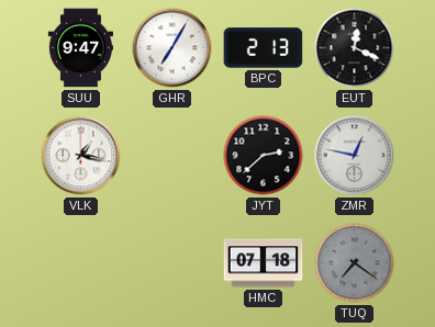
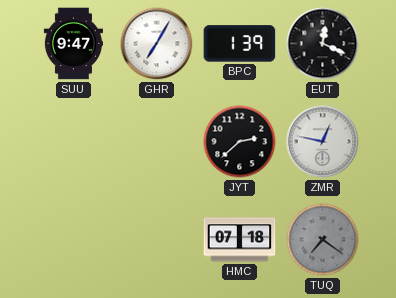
BPC: 2:13 -> 1:39
VLK: 1:17 -> none
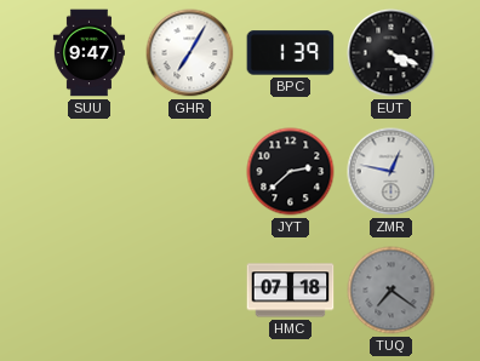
EUT: 12:19 -> 4:19
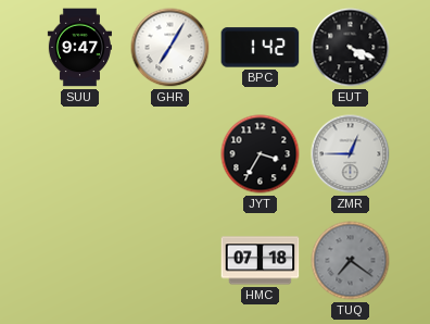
BPC: 1:39 -> 1:42
JYT: 2:38 -> 3:35
ZMR: 12:47 -> 12:45
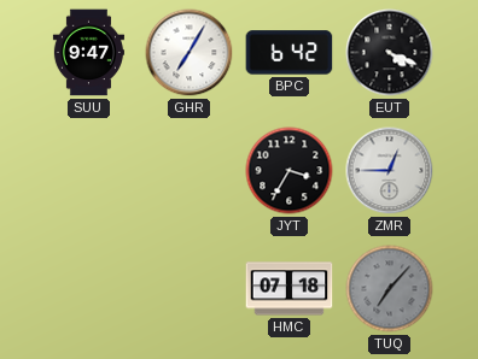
BPC: 1:42 -> 6:42
TUQ: 7:21 -> 7:07
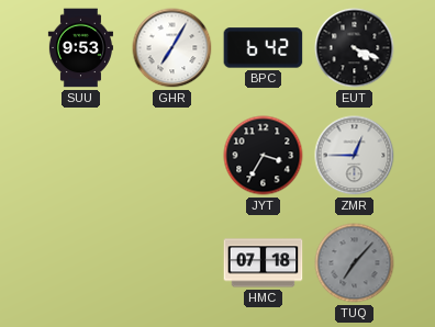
SUU: 9:47 -> 9:53
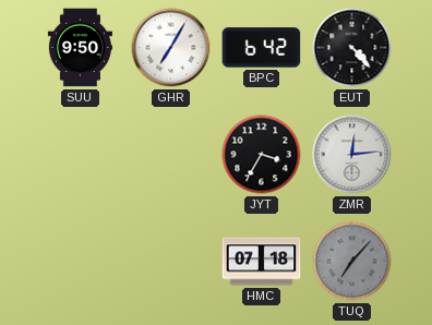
SUU: 9:53 -> 9:50
EUT: 4:19 -> 4:23
ZMR: 12:45 -> 12:14
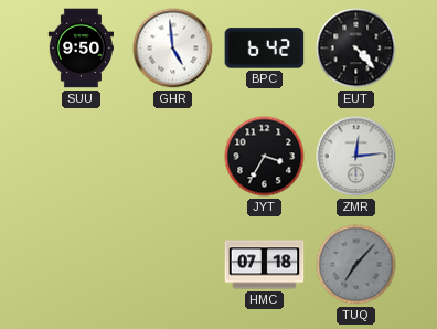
GHR: 7:05 -> 4:59
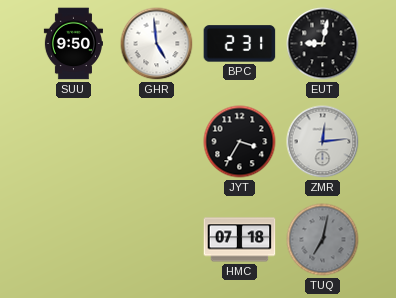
BPC: 6:42 -> 2:31
EUT: 4:23 -> 9:02
TUQ: 7:07 -> 7:02
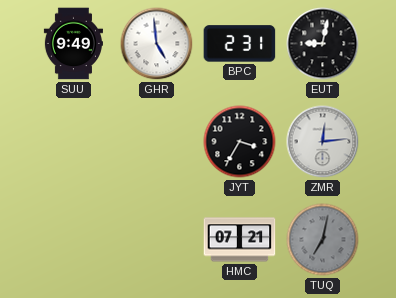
SUU: 9:50 -> 9:49
HMC: 07:18 -> 07:21
